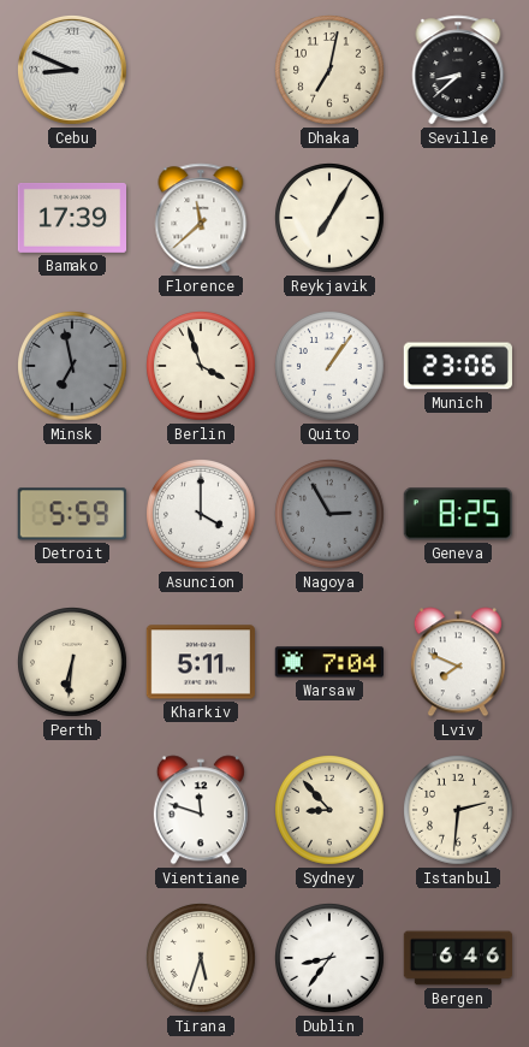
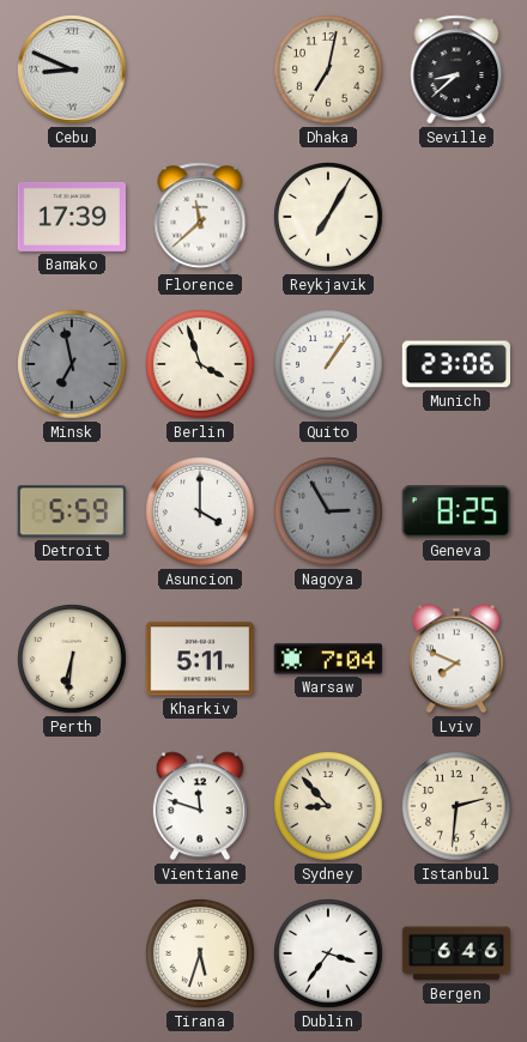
Dublin: 8:36 -> 3:36
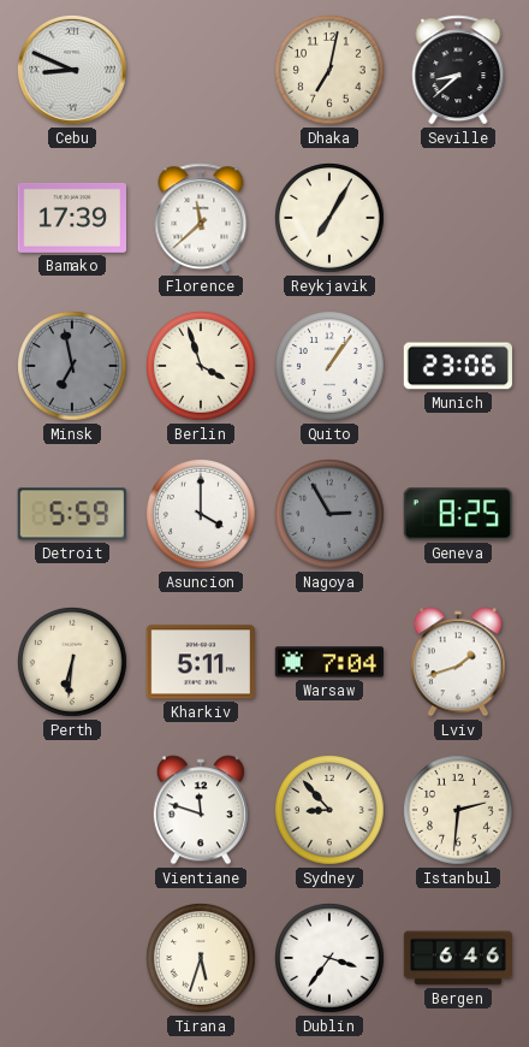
Lviv: 7:49 -> 1:42
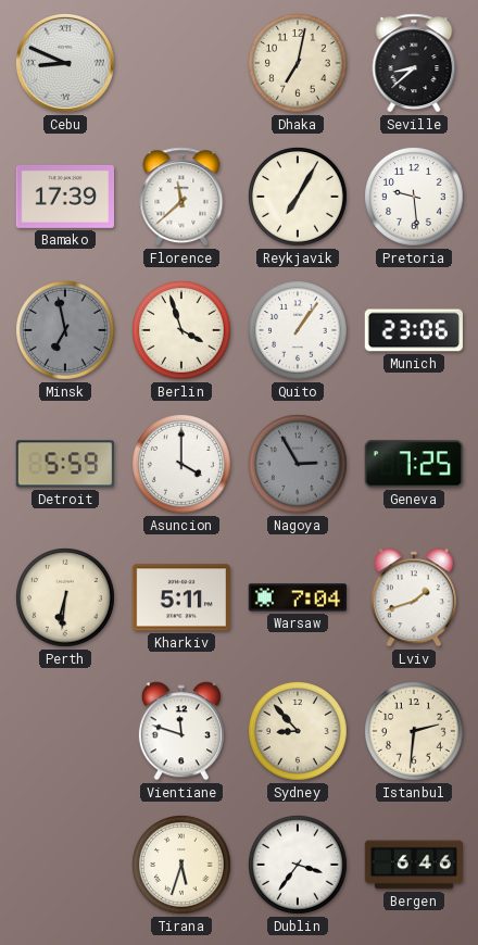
Pretoria: none -> 9:29
Geneva: 8:25 -> 7:25
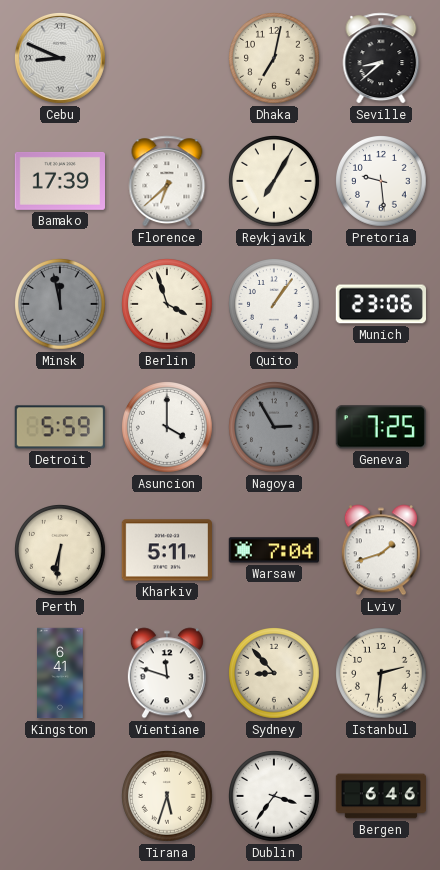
Florence: 11:38 -> 6:38
Minsk: 6:58 -> 11:58
Kingston: none -> 6:41
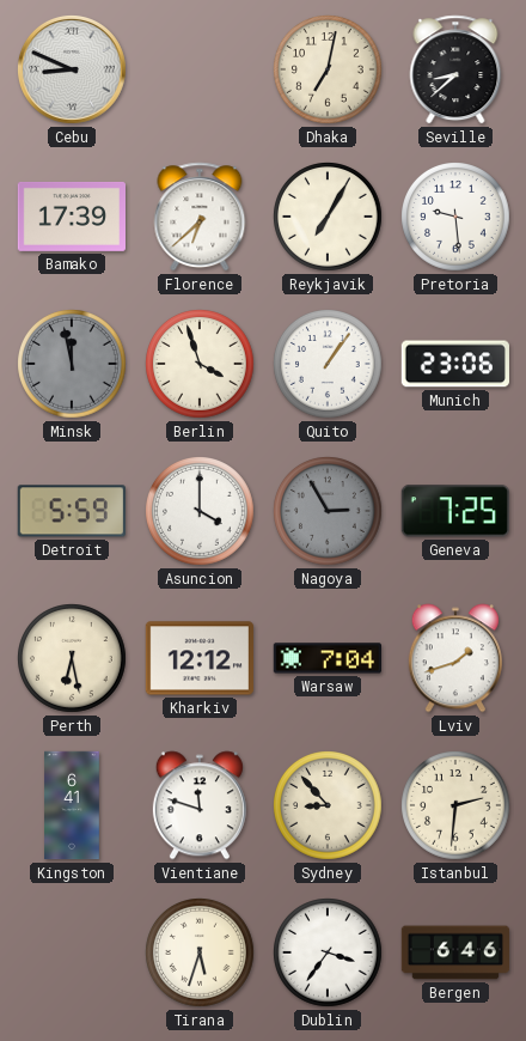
Perth: 6:31 -> 6:28
Kharkiv: 5:11 -> 12:12
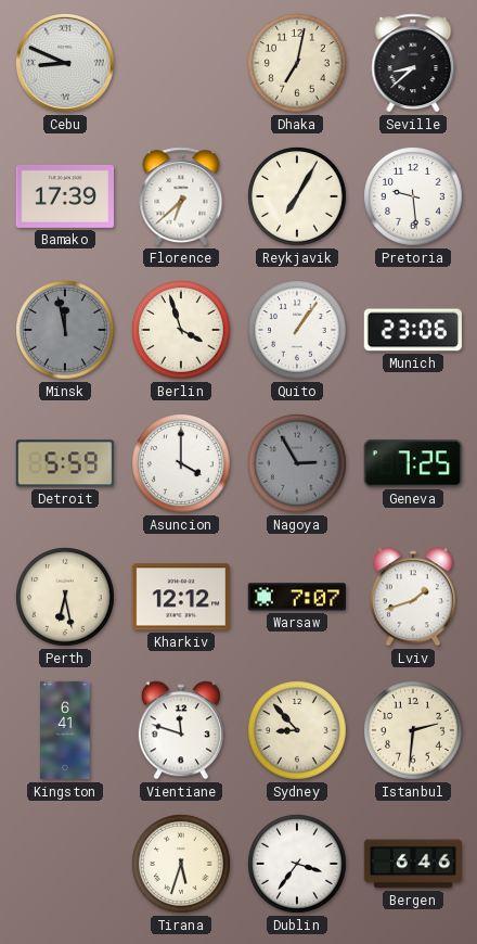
Warsaw: 7:04 -> 7:07
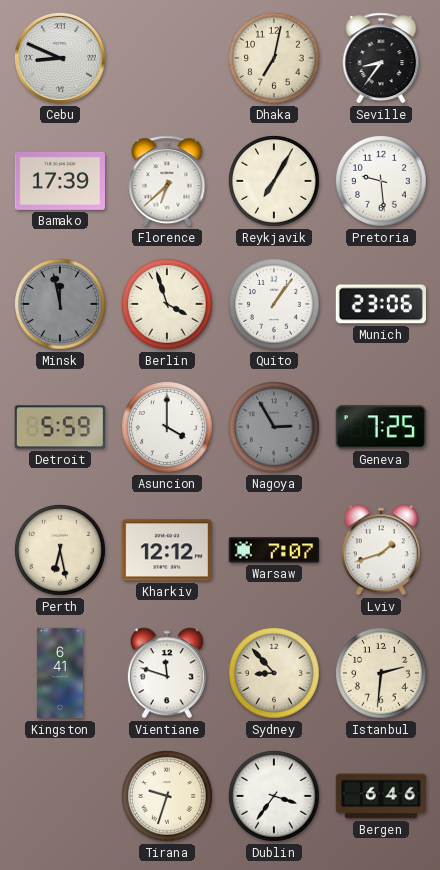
Seville: 8:38 -> 8:36
Tirana: 5:33 -> 9:33
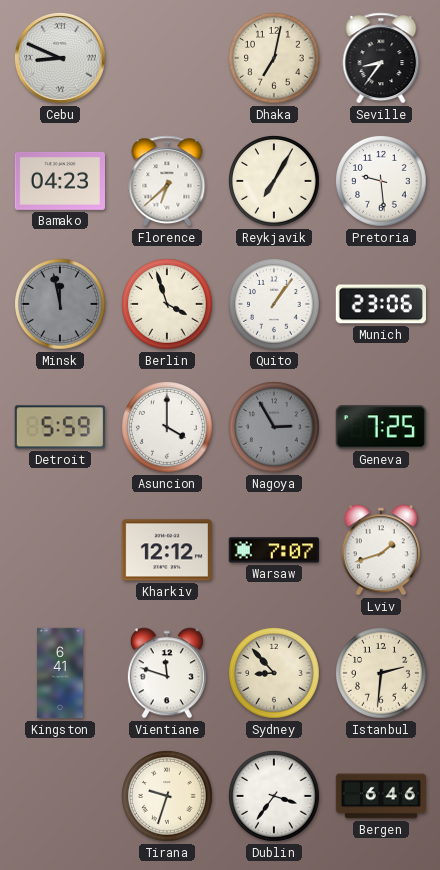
Bamako: 17:39 -> 04:23
Perth: 6:28 -> none
